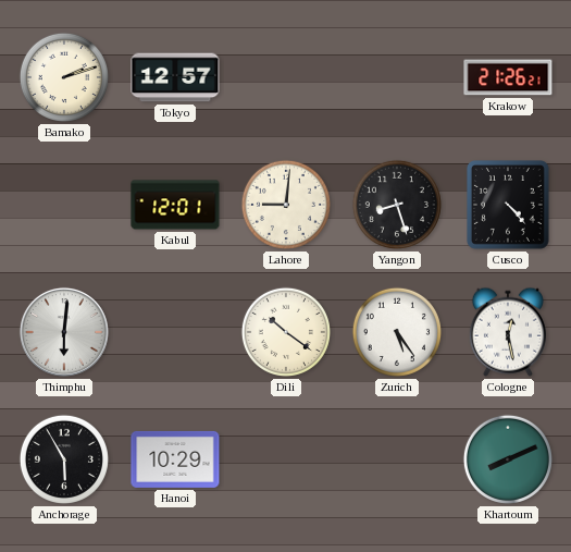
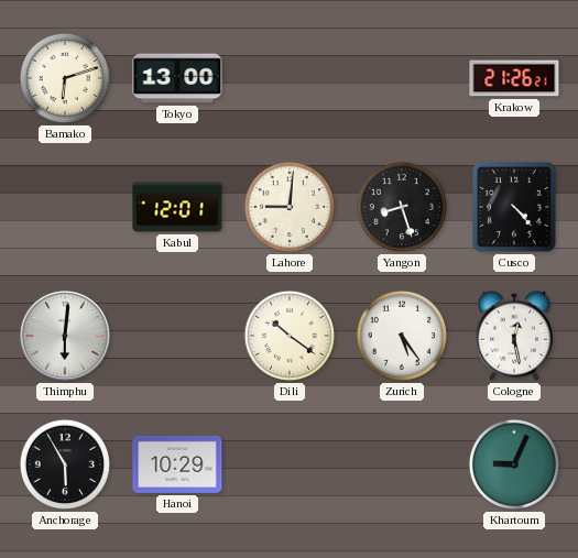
Bamako: 2:12 -> 6:12
Tokyo: 12:57 -> 13:00
Khartoum: 8:11 -> 9:04
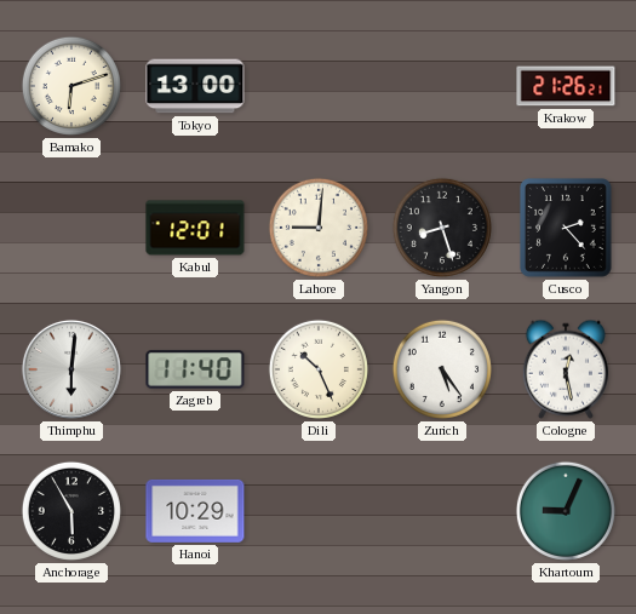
Cusco: 4:23 -> 2:23
Zagreb: none -> 11:40
Dili: 10:21 -> 10:26
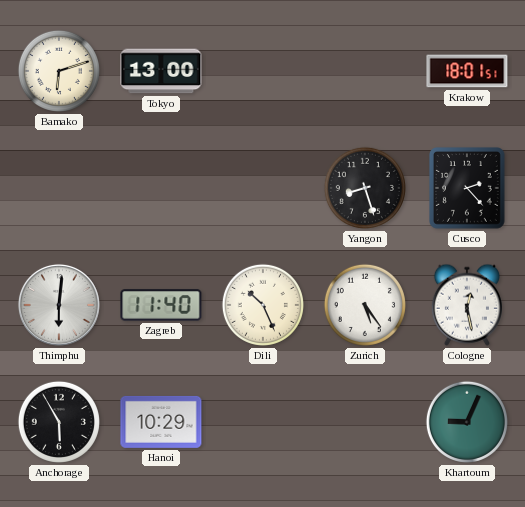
Krakow: 21:26 -> 18:01
Kabul: 12:01 -> none
Lahore: 9:01 -> none
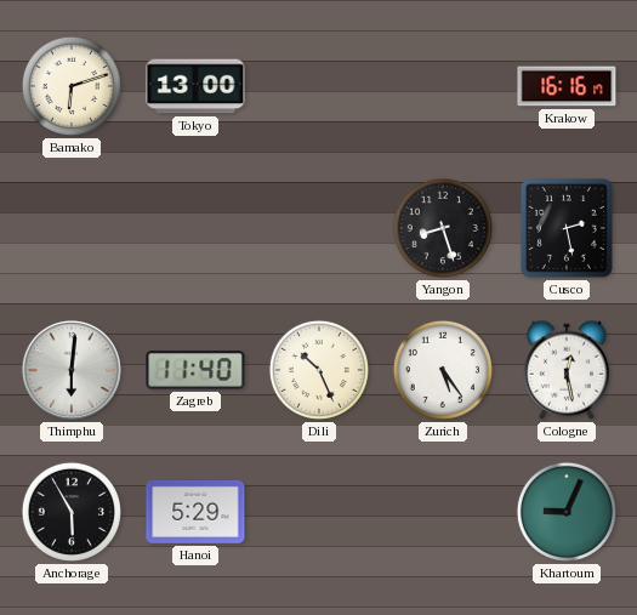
Krakow: 18:01 -> 16:16
Cusco: 2:23 -> 2:28
Hanoi: 10:29 -> 5:29
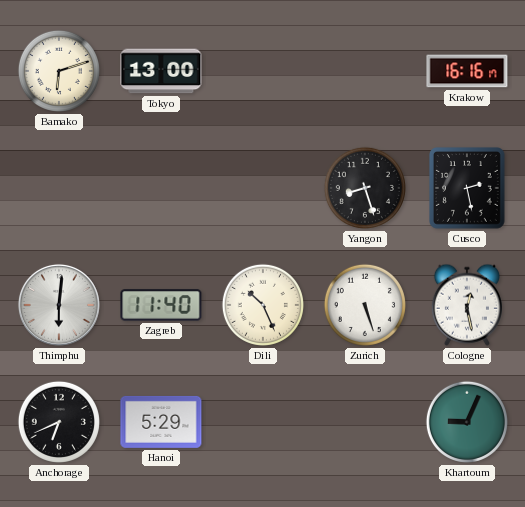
Zurich: 5:24 -> 5:27
Anchorage: 5:55 -> 6:41
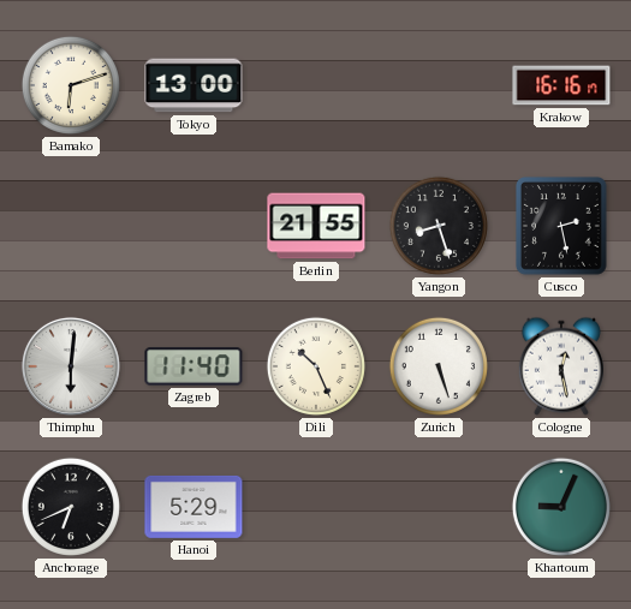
Berlin: none -> 21:55
